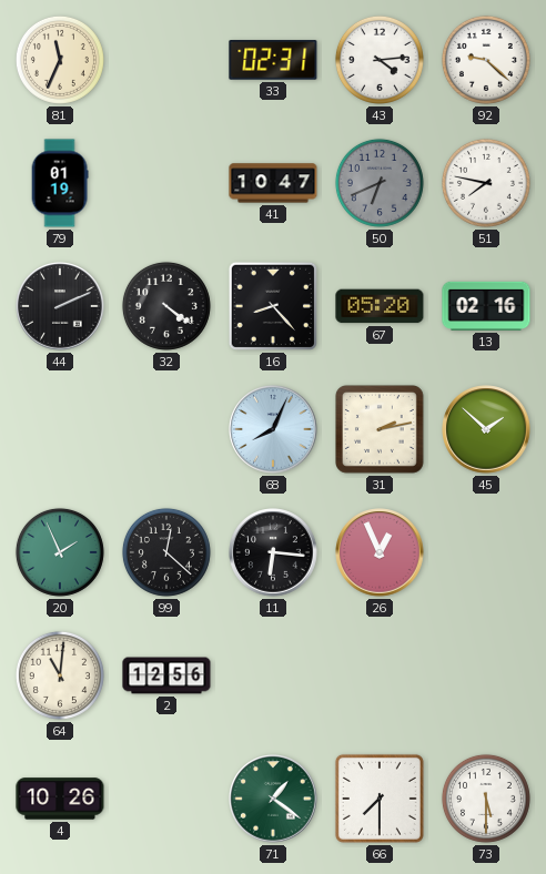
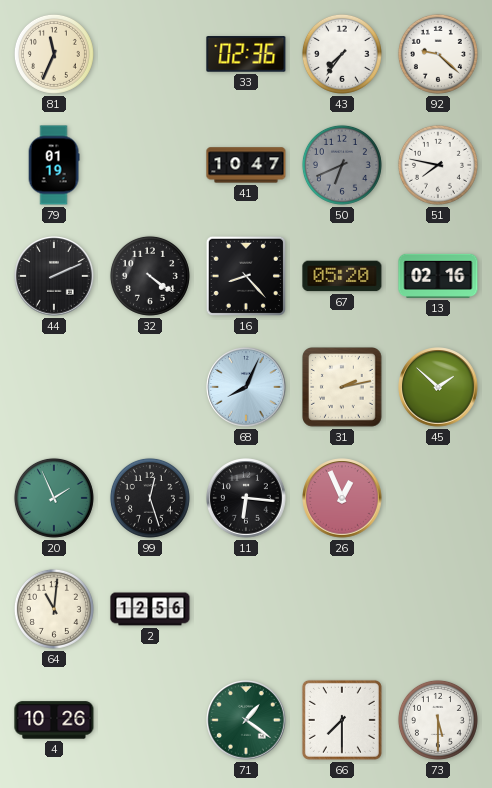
33: 02:31 -> 02:36
43: 4:14 -> 7:36
99: 12:22 -> 12:27
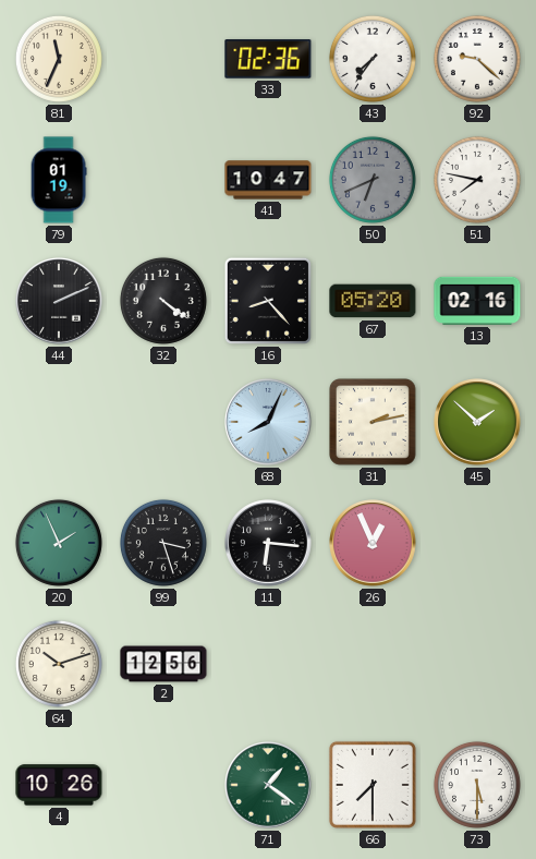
99: 12:27 -> 3:27
64: 11:01 -> 10:12
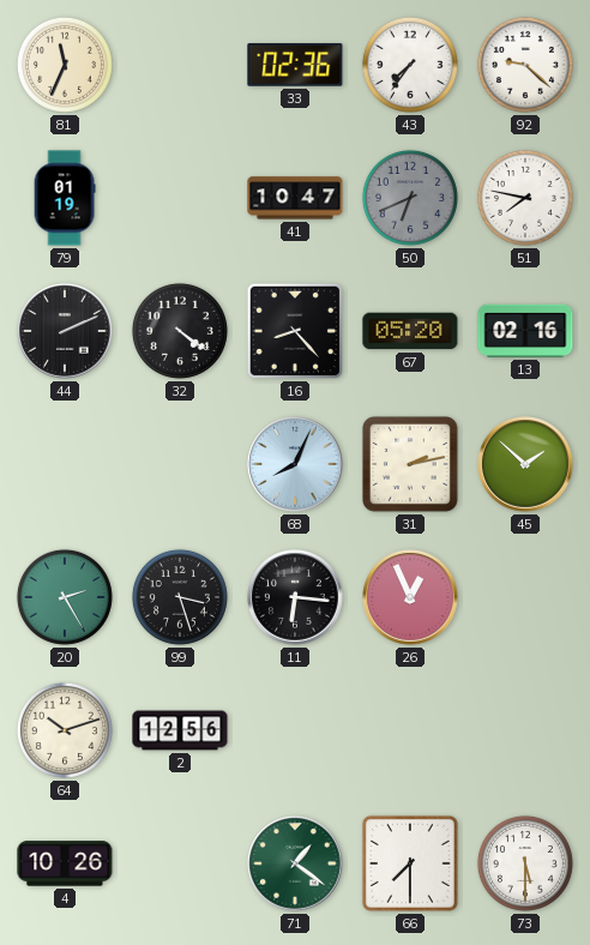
20: 1:56 -> 2:25
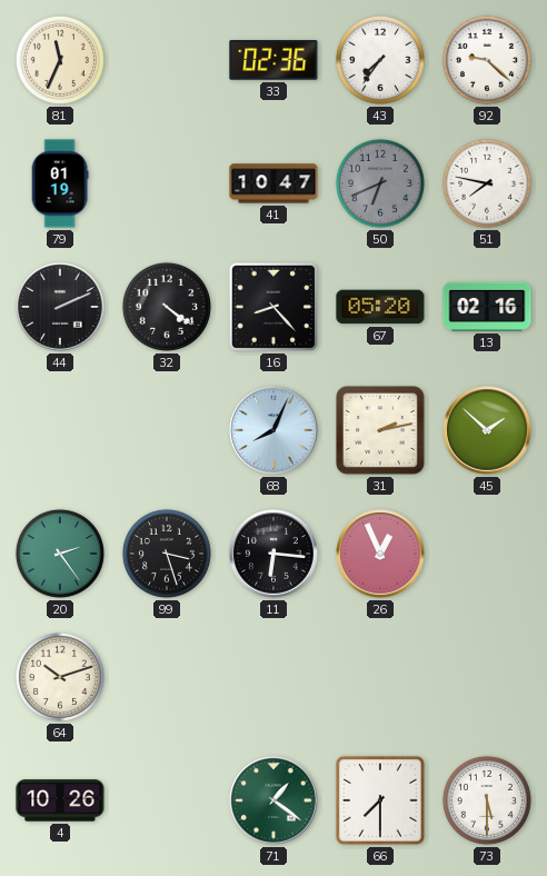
20: 2:25 -> 2:24
2: 12:56 -> none
